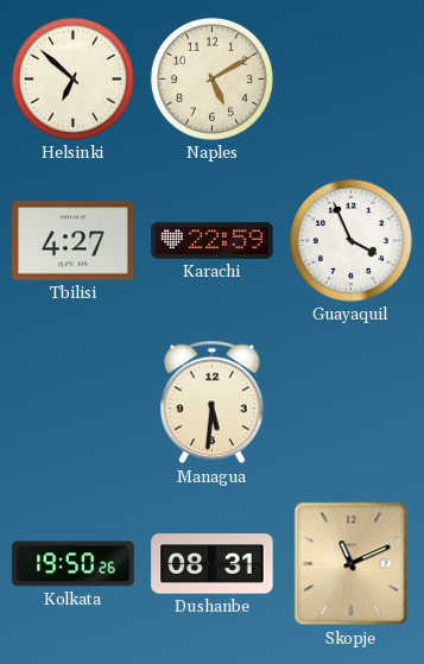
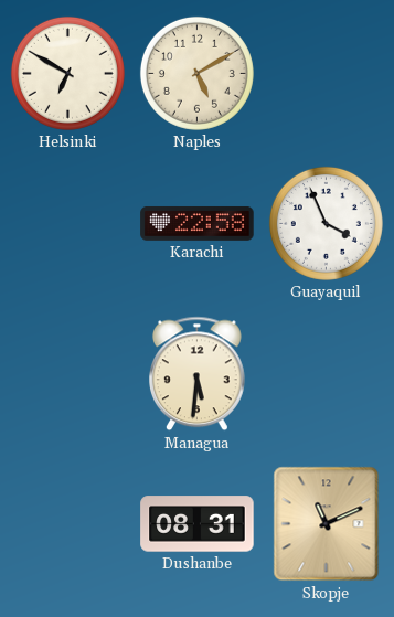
Helsinki: 6:52 -> 6:50
Tbilisi: 4:27 -> none
Karachi: 22:59 -> 22:58
Kolkata: 19:50 -> none
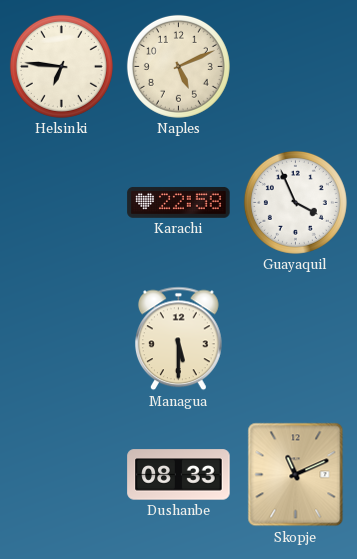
Helsinki: 6:50 -> 6:46
Naples: 5:10 -> 5:11
Managua: 5:31 -> 5:30
Dushanbe: 08:31 -> 08:33
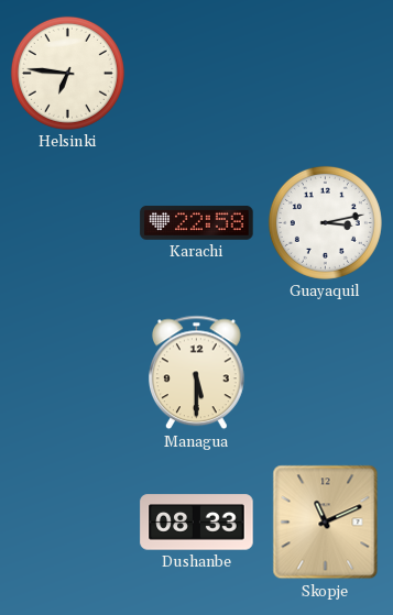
Naples: 5:11 -> none
Guayaquil: 3:56 -> 3:13
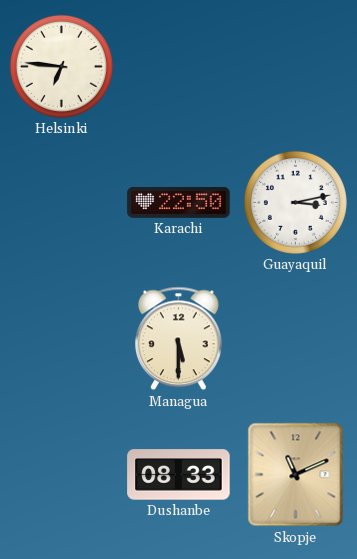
Karachi: 22:58 -> 22:50
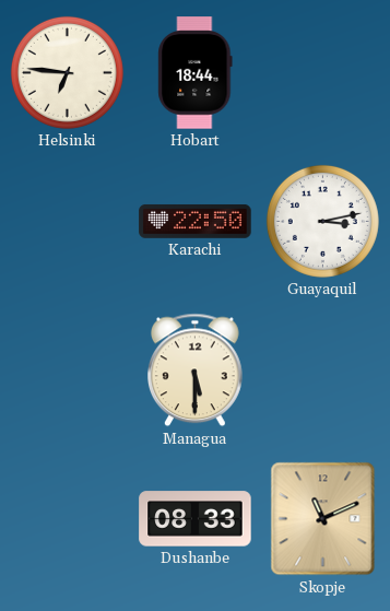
Hobart: none -> 18:44
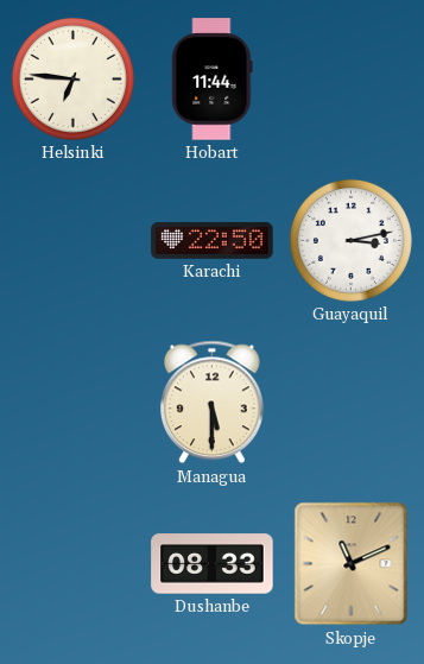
Hobart: 18:44 -> 11:44
